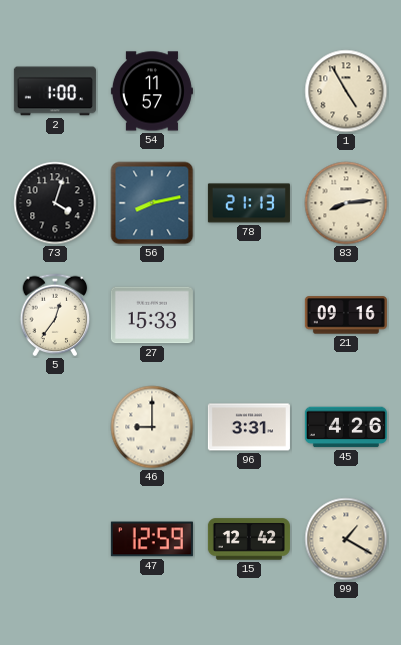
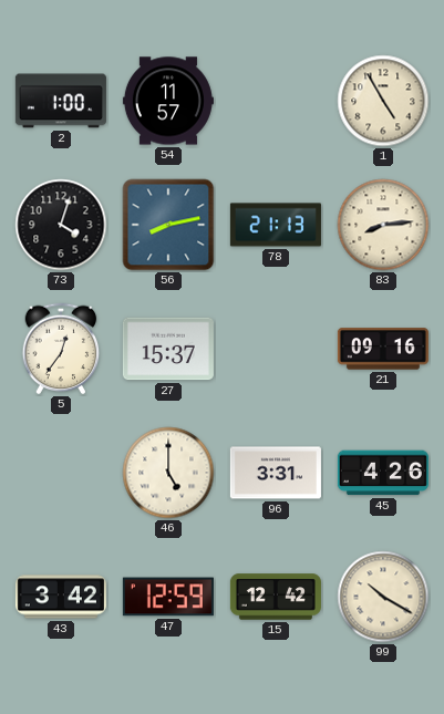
27: 15:33 -> 15:37
46: 9:00 -> 5:00
43: none -> 3:42
99: 1:20 -> 10:20
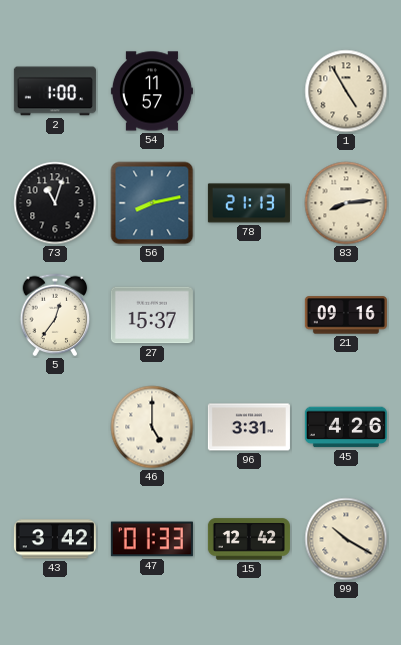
73: 4:03 -> 11:03
47: 12:59 -> 01:33
